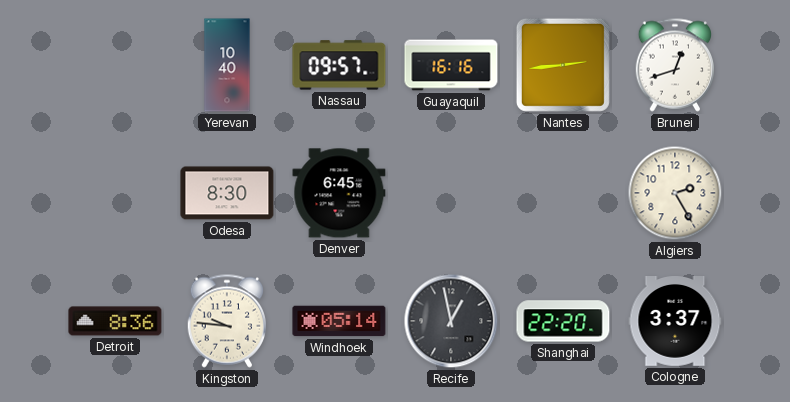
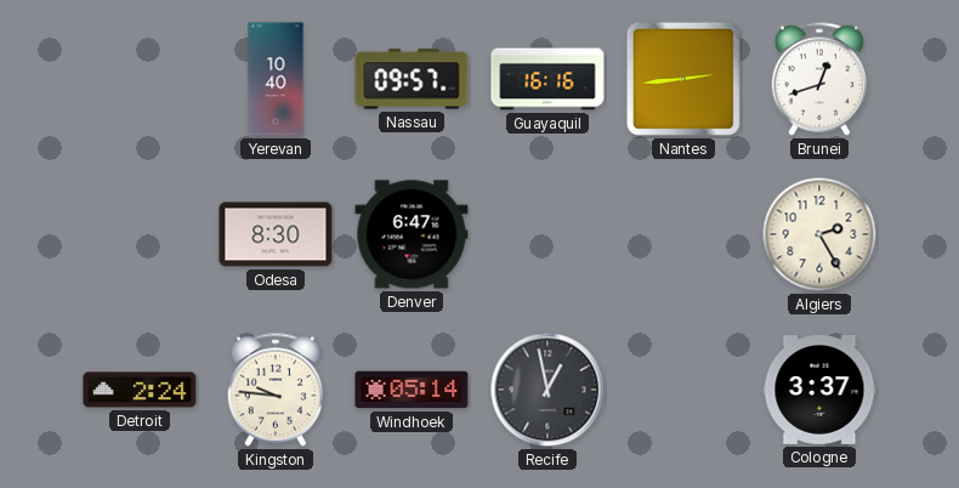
Denver: 6:45 -> 6:47
Detroit: 8:36 -> 2:24
Shanghai: 22:20 -> none
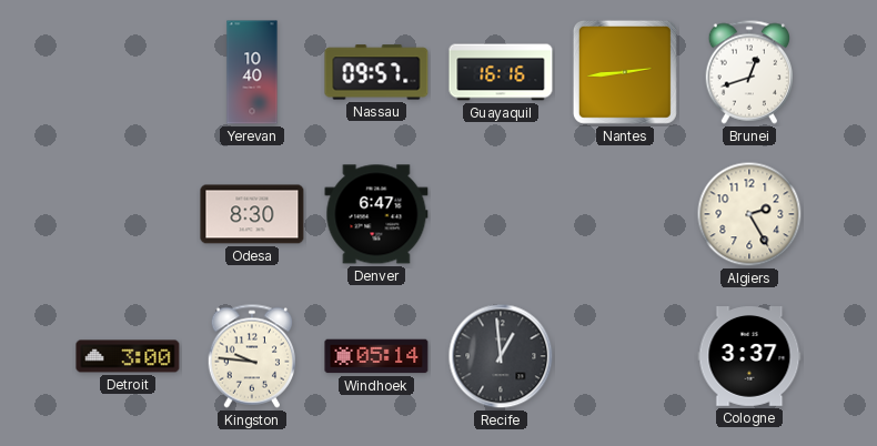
Detroit: 2:24 -> 3:00
Recife: 12:58 -> 12:59
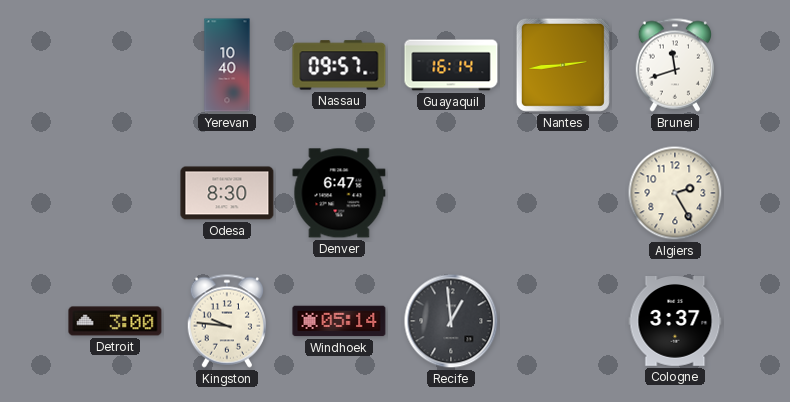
Guayaquil: 16:16 -> 16:14
Brunei: 12:42 -> 11:42
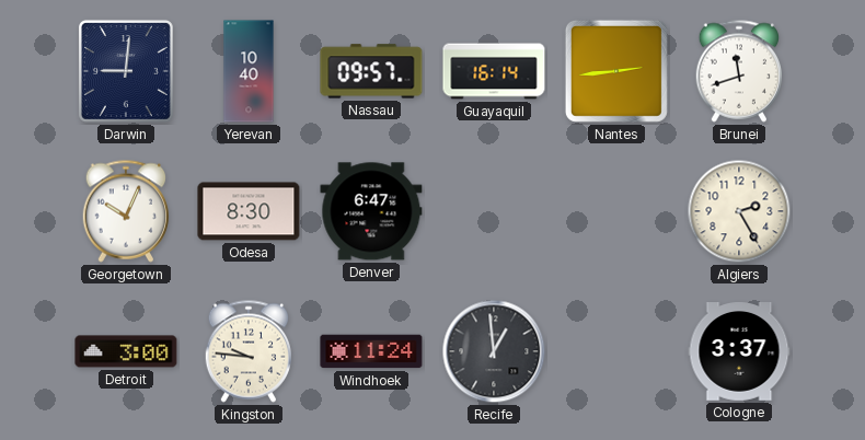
Darwin: none -> 9:01
Georgetown: none -> 10:04
Windhoek: 05:14 -> 11:24
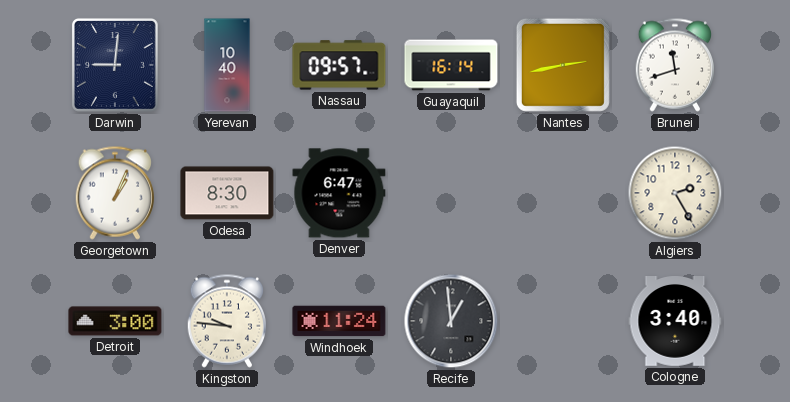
Nantes: 2:44 -> 2:43
Georgetown: 10:04 -> 1:04
Cologne: 3:37 -> 3:40
